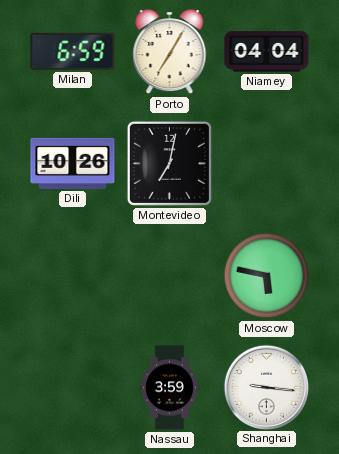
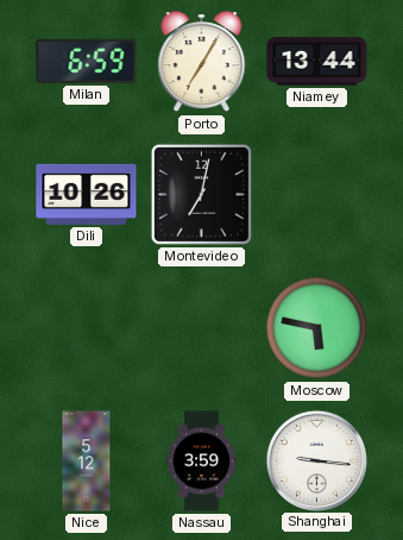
Niamey: 04:04 -> 13:44
Nice: none -> 5:12
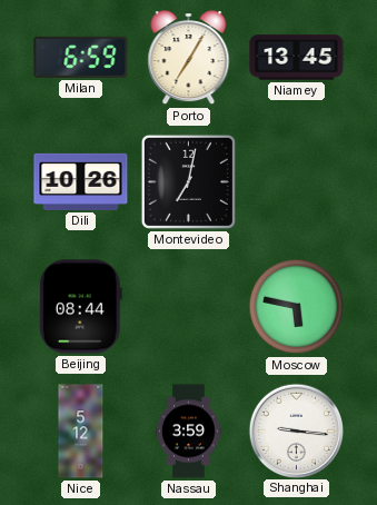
Niamey: 13:44 -> 13:45
Beijing: none -> 08:44
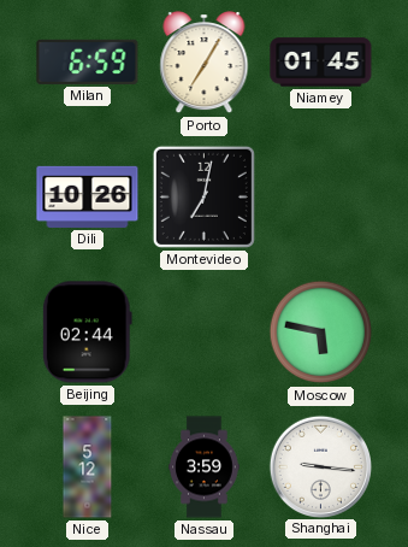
Niamey: 13:45 -> 01:45
Beijing: 08:44 -> 02:44
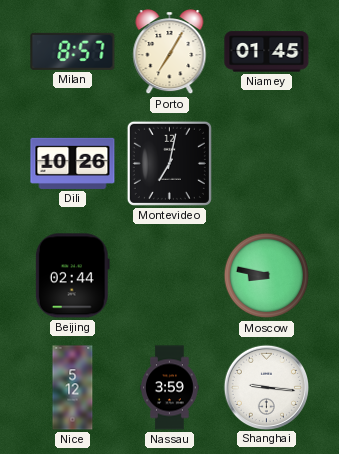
Milan: 6:59 -> 8:57
Moscow: 5:47 -> 8:47
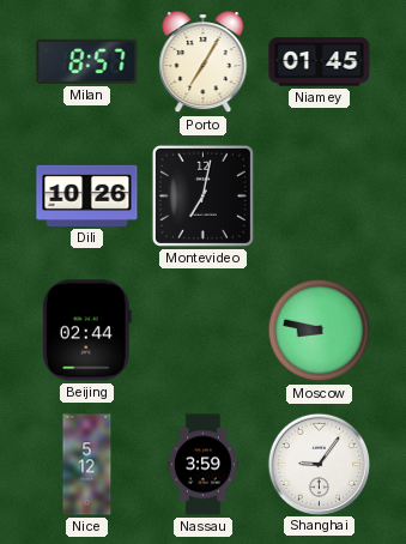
Shanghai: 9:16 -> 9:06
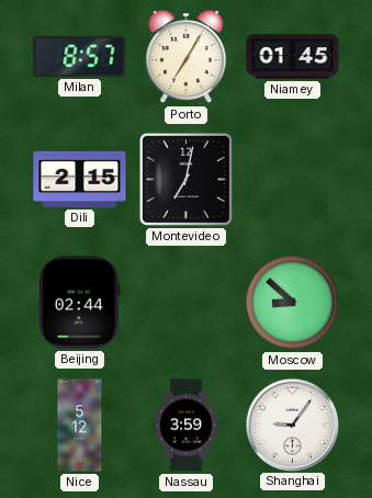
Dili: 10:26 -> 2:15
Moscow: 8:47 -> 8:52
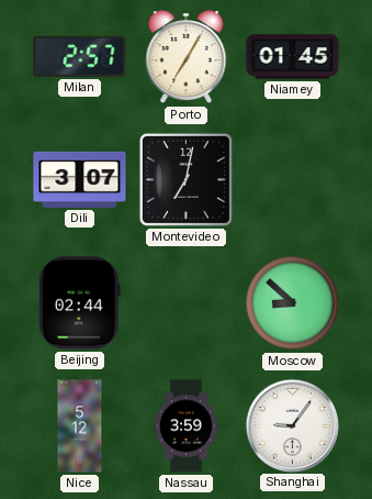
Milan: 8:57 -> 2:57
Dili: 2:15 -> 3:07
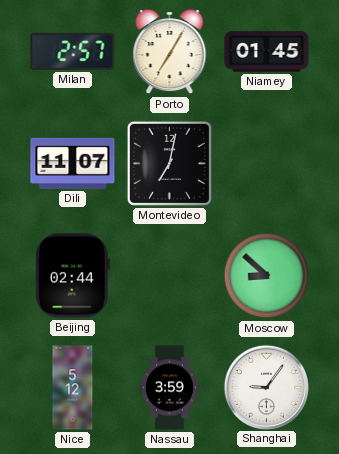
Dili: 3:07 -> 11:07
